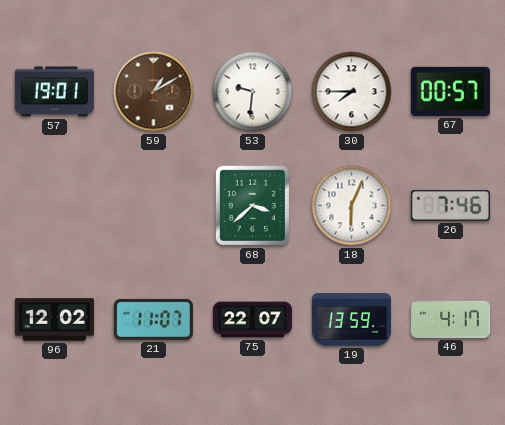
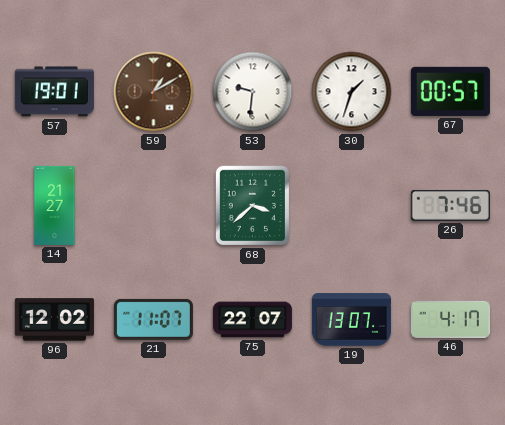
30: 7:45 -> 1:33
14: none -> 21:27
18: 6:04 -> none
19: 13:59 -> 13:07
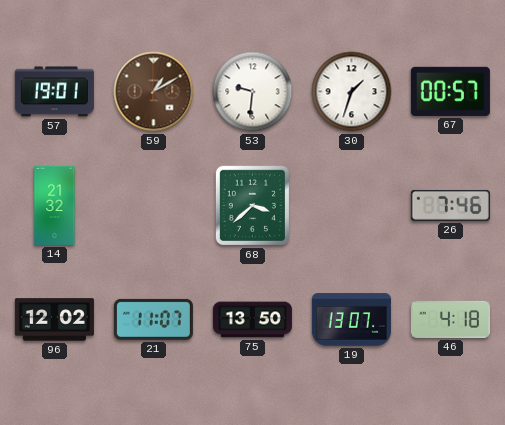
14: 21:27 -> 21:32
75: 22:07 -> 13:50
46: 4:17 -> 4:18
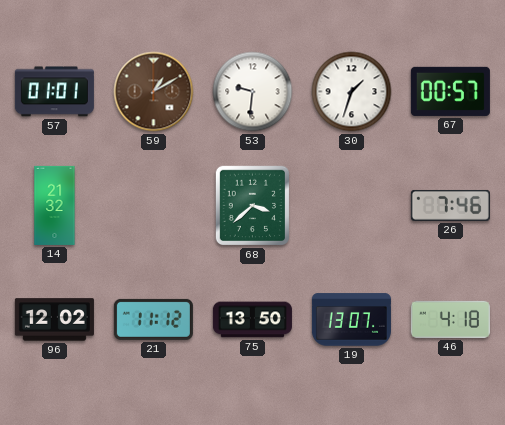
57: 19:01 -> 01:01
21: 11:07 -> 11:12
